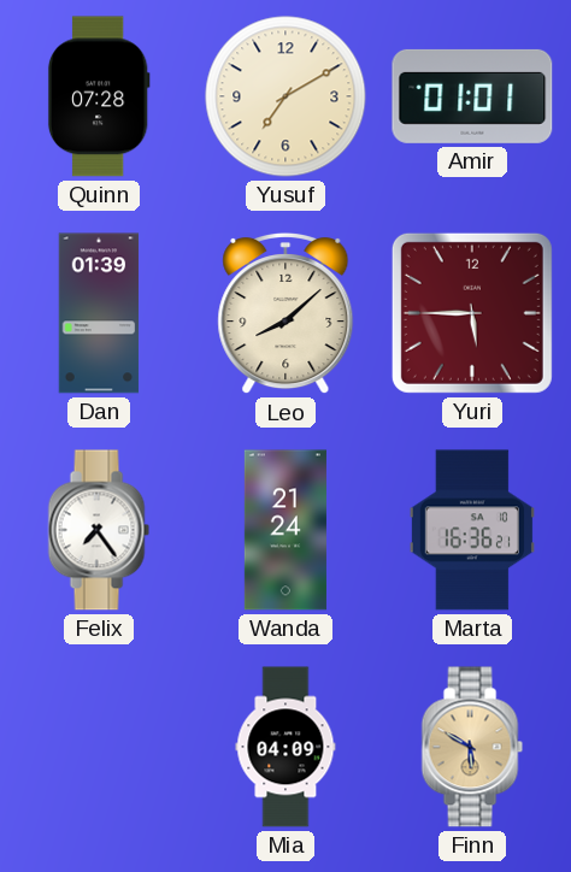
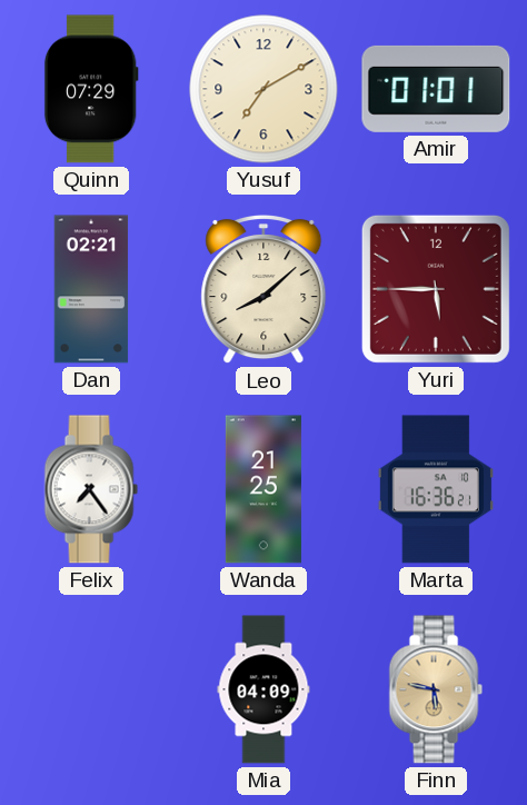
Quinn: 07:28 -> 07:29
Dan: 01:39 -> 02:21
Wanda: 21:24 -> 21:25
Finn: 5:50 -> 5:47
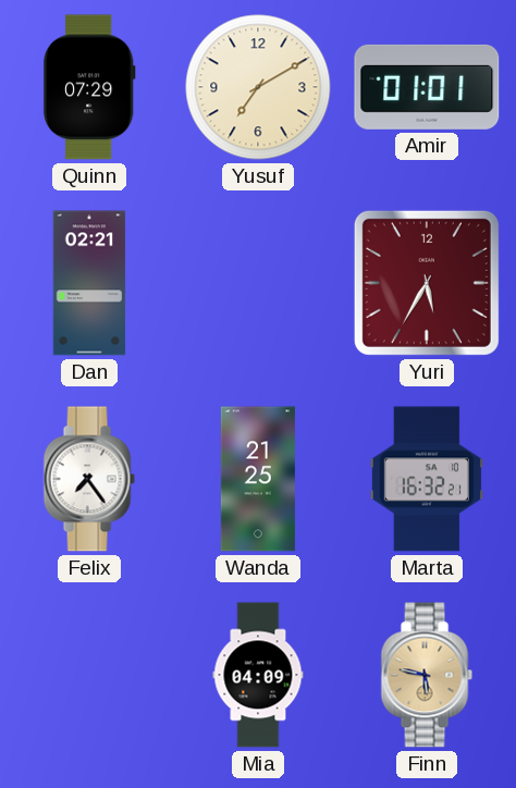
Leo: 8:08 -> none
Yuri: 5:45 -> 5:35
Marta: 16:36 -> 16:32
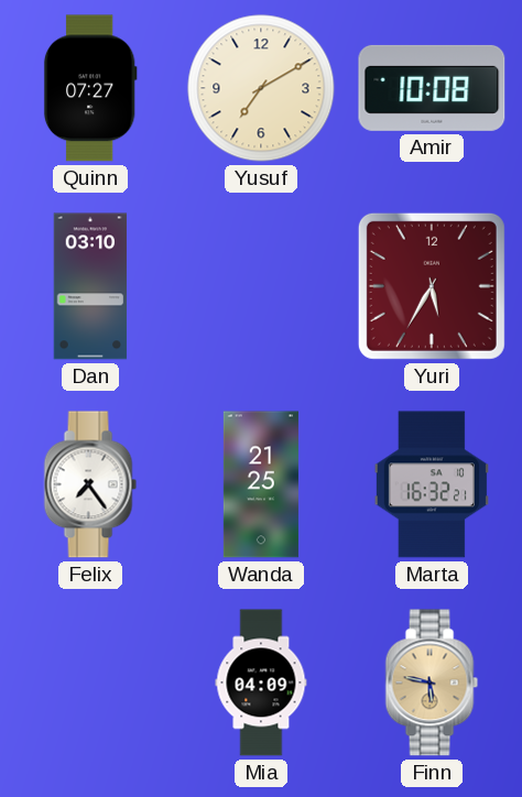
Quinn: 07:29 -> 07:27
Amir: 01:01 -> 10:08
Dan: 02:21 -> 03:10
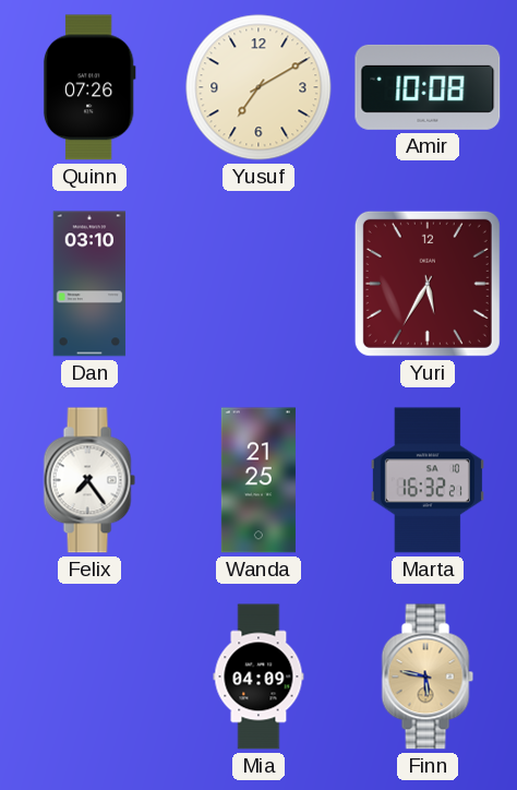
Quinn: 07:27 -> 07:26
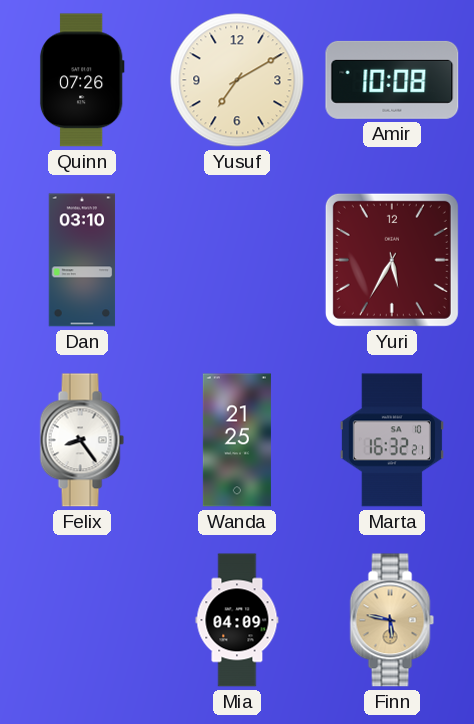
Felix: 7:24 -> 8:24
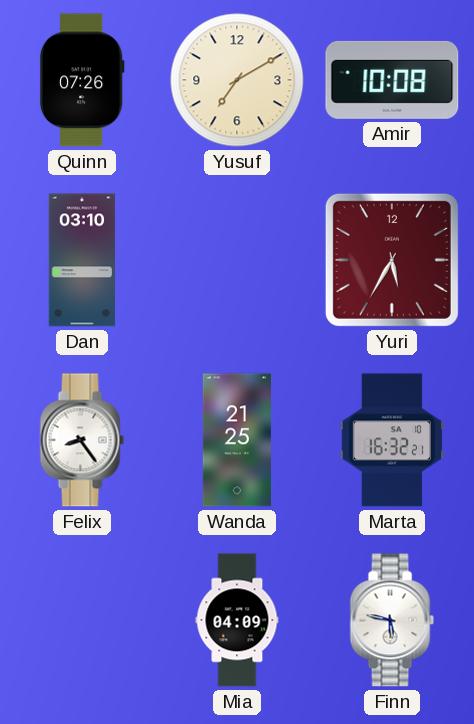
Finn dial: champagne -> white
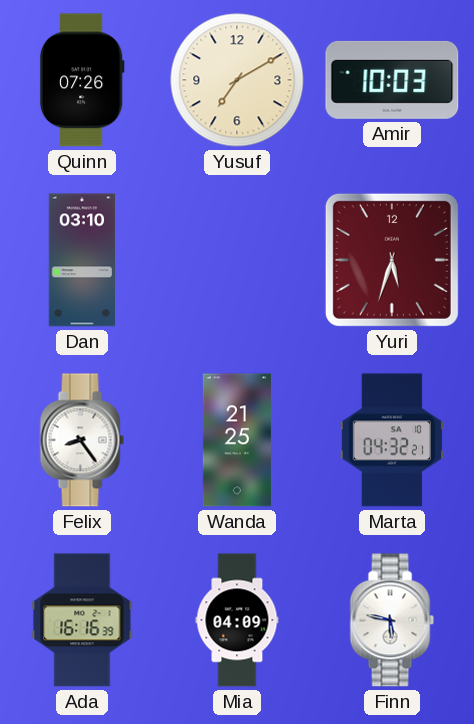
Amir: 10:08 -> 10:03
Yuri: 5:35 -> 5:33
Marta: 16:32 -> 04:32
Ada: none -> 16:16
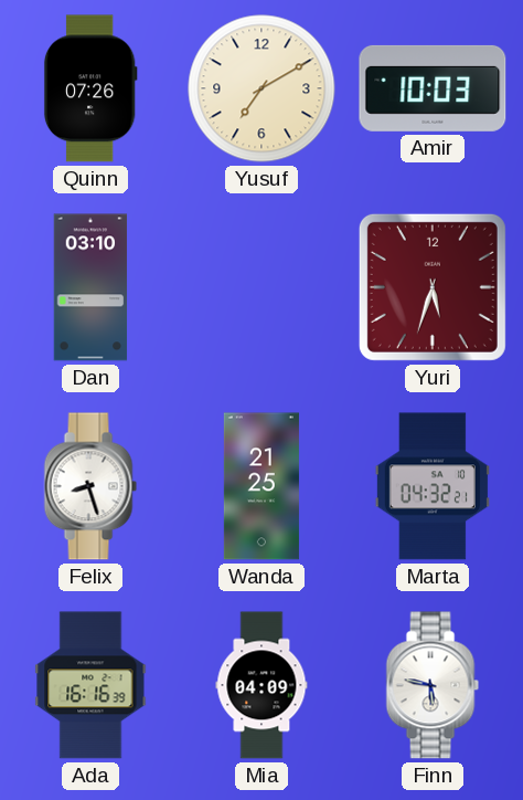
Felix: 8:24 -> 8:27
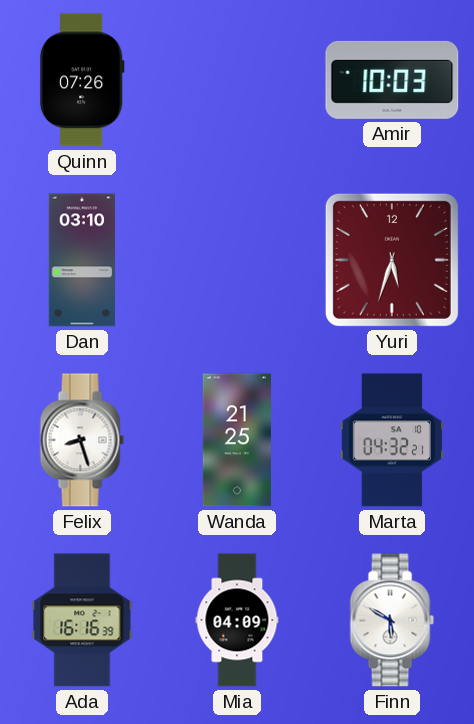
Yusuf: 7:10 -> none
Finn: 5:47 -> 5:50
